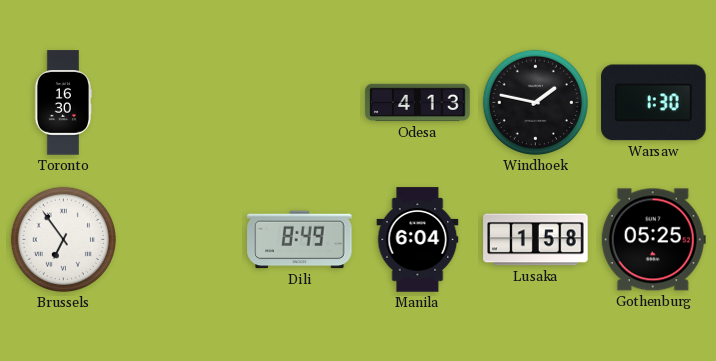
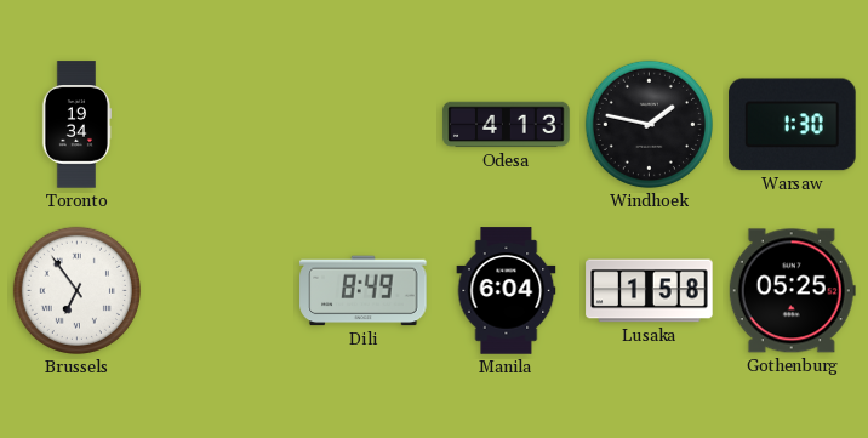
Toronto: 16:30 -> 19:34
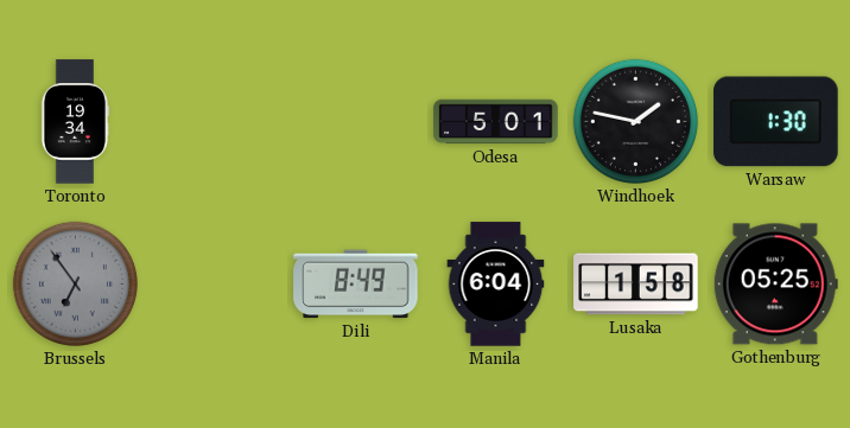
Odesa: 4:13 -> 5:01
Brussels dial: white -> grey
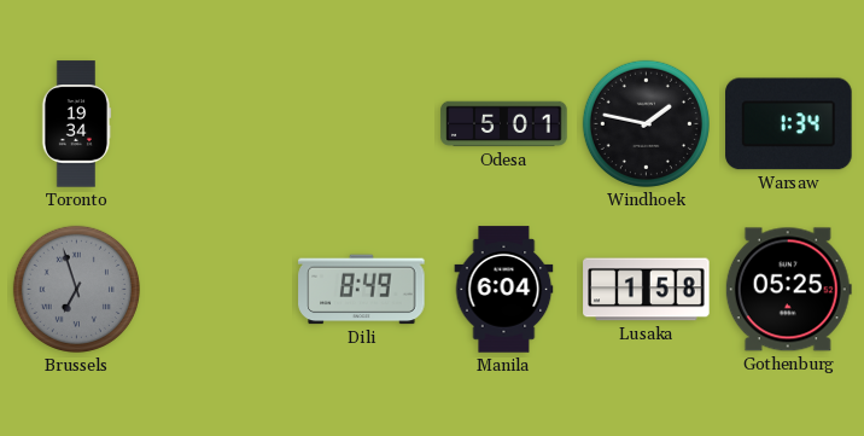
Warsaw: 1:30 -> 1:34
Brussels: 6:54 -> 6:57
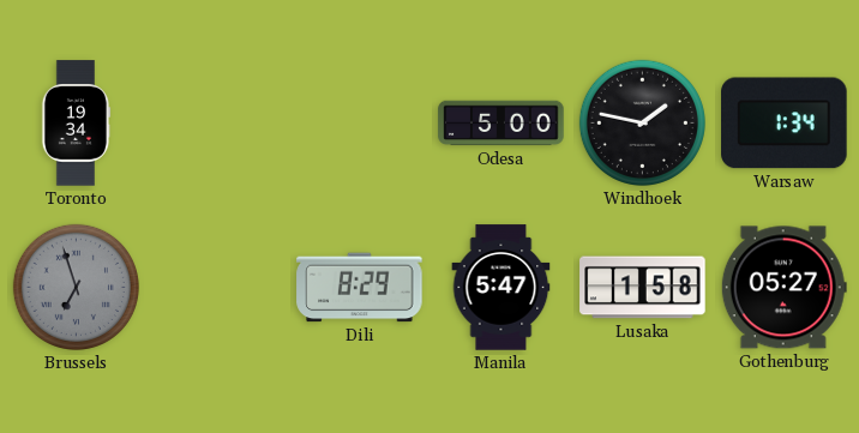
Odesa: 5:01 -> 5:00
Dili: 8:49 -> 8:29
Manila: 6:04 -> 5:47
Gothenburg: 05:25 -> 05:27
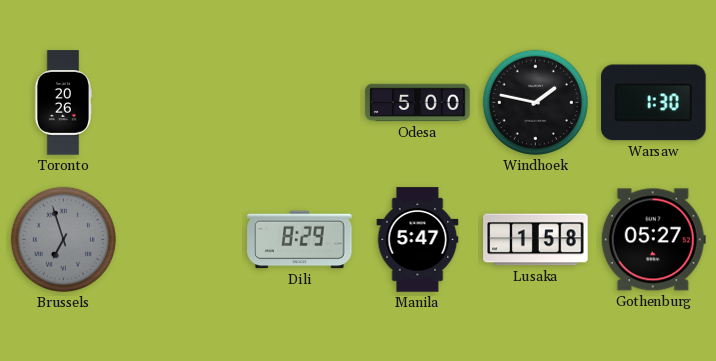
Toronto: 19:34 -> 20:26
Warsaw: 1:34 -> 1:30
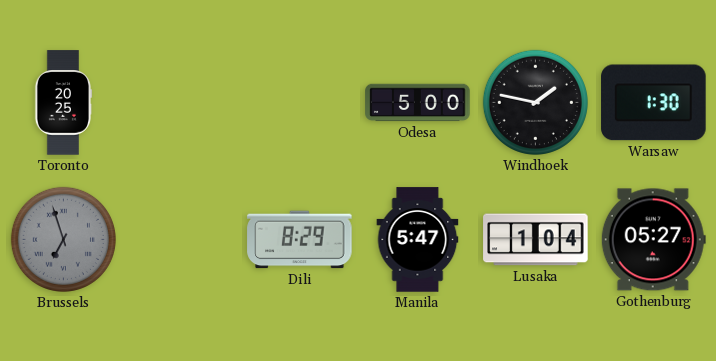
Toronto: 20:26 -> 20:25
Lusaka: 1:58 -> 1:04
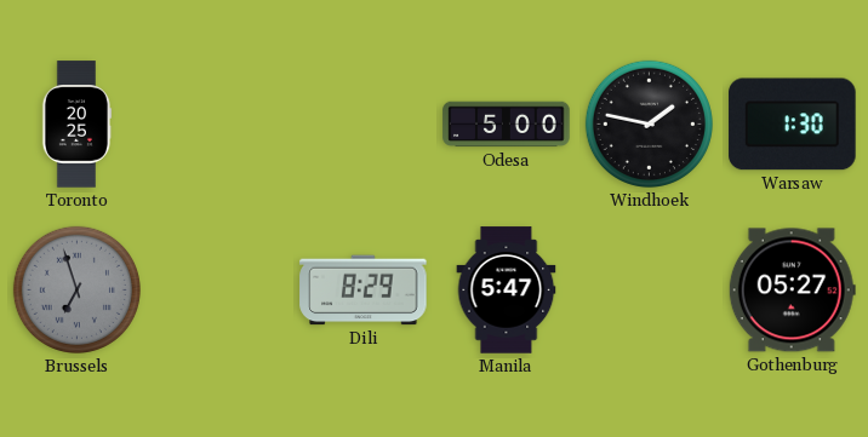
Lusaka: 1:04 -> none
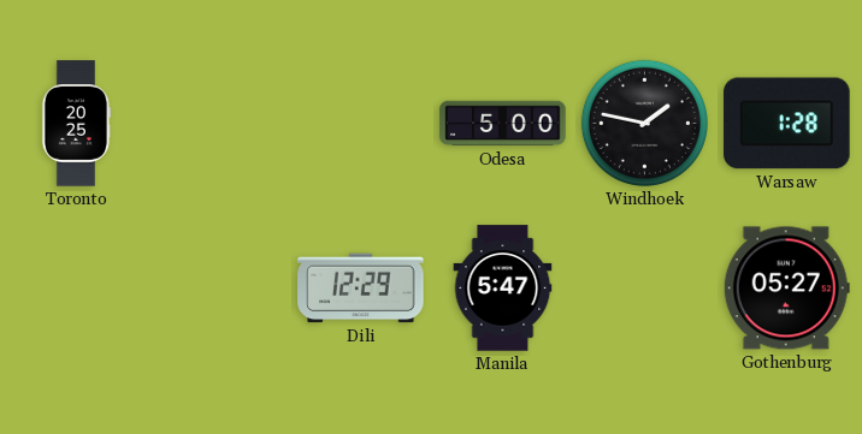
Warsaw: 1:30 -> 1:28
Brussels: 6:57 -> none
Dili: 8:29 -> 12:29
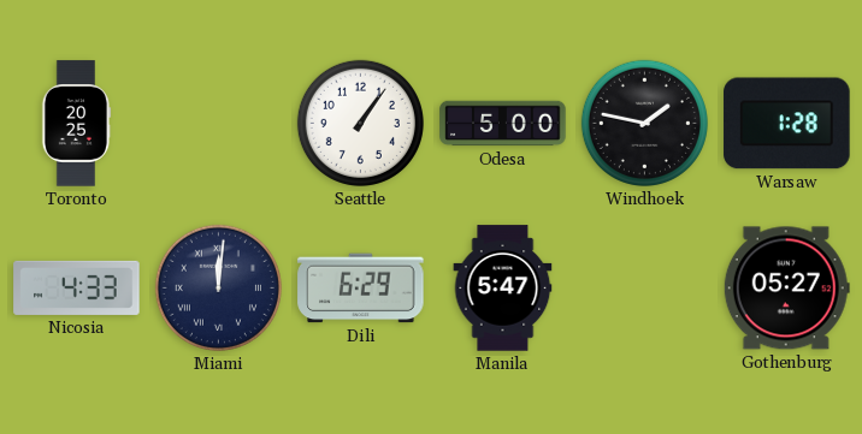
Seattle: none -> 1:06
Nicosia: none -> 4:33
Miami: none -> 12:01
Dili: 12:29 -> 6:29
